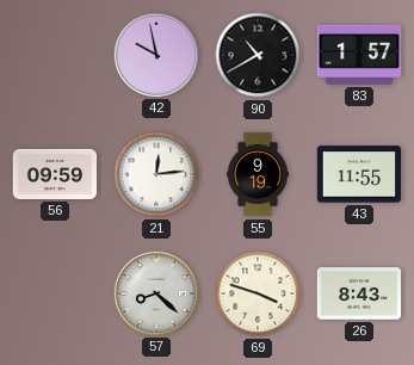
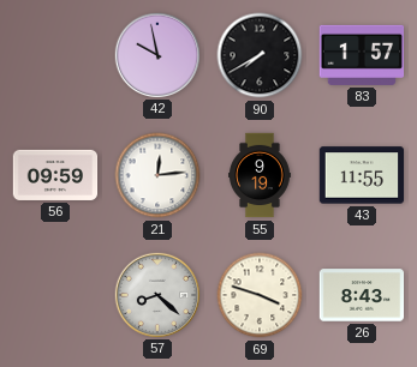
90: 10:40 -> 7:40
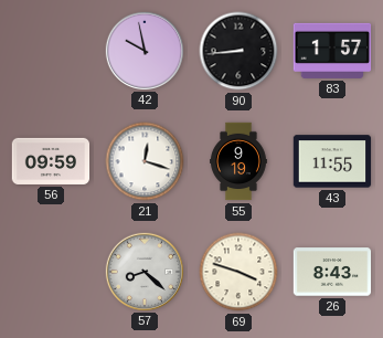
90: 7:40 -> 8:44
21: 12:14 -> 12:18
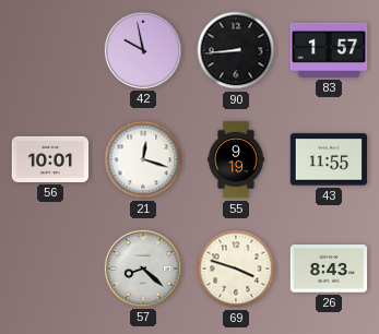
56: 09:59 -> 10:01
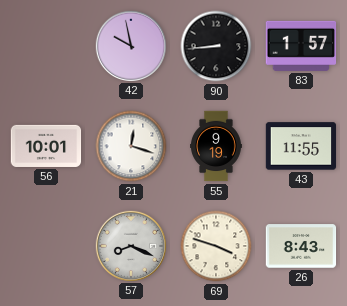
57: 8:22 -> 8:19
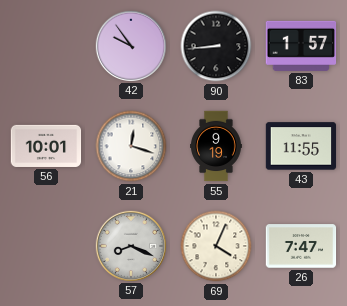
42: 9:58 -> 9:54
69: 3:48 -> 4:04
26: 8:43 -> 7:47
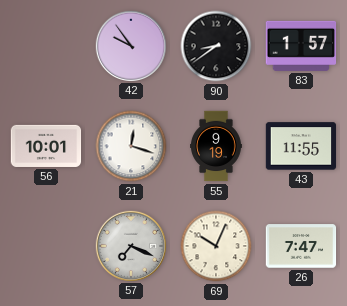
90: 8:44 -> 8:39
57: 8:19 -> 7:19
69: 4:04 -> 10:04
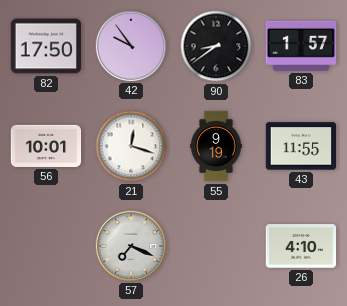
82: none -> 17:50
69: 10:04 -> none
26: 7:47 -> 4:10
